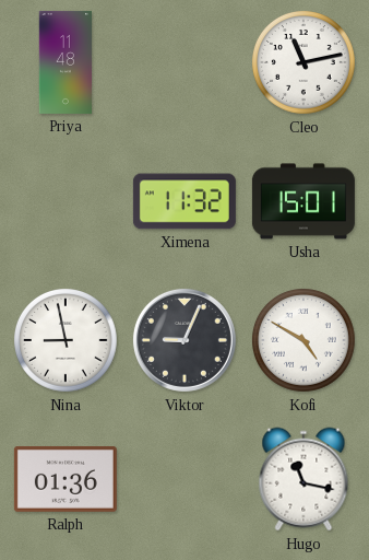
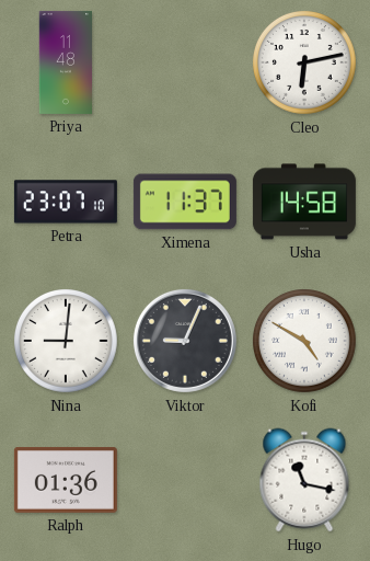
Cleo: 11:13 -> 6:13
Petra: none -> 23:07
Ximena: 11:32 -> 11:37
Usha: 15:01 -> 14:58
Nina: 8:58 -> 9:01
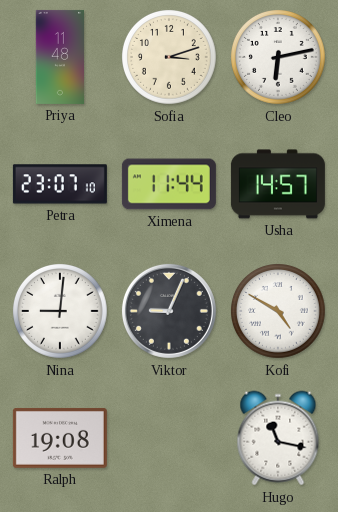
Sofia: none -> 3:12
Ximena: 11:37 -> 11:44
Usha: 14:58 -> 14:57
Ralph: 01:36 -> 19:08
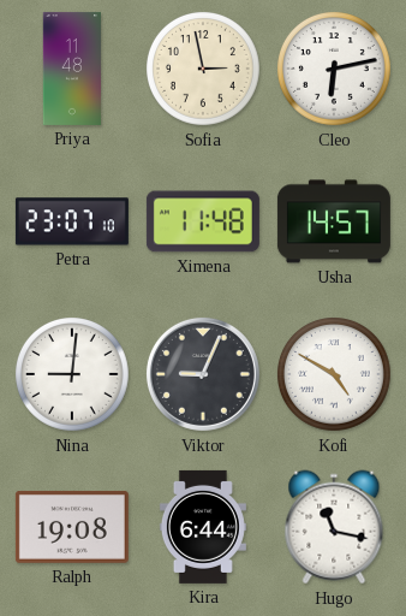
Sofia: 3:12 -> 2:58
Ximena: 11:44 -> 11:48
Kira: none -> 6:44
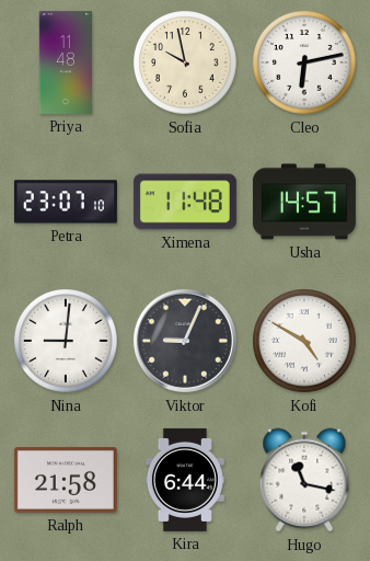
Sofia: 2:58 -> 9:58
Ralph: 19:08 -> 21:58
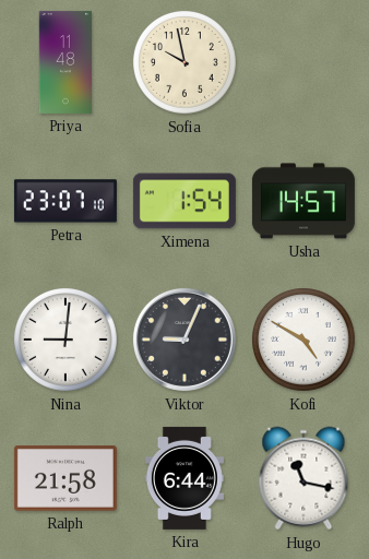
Cleo: 6:13 -> none
Ximena: 11:48 -> 1:54
